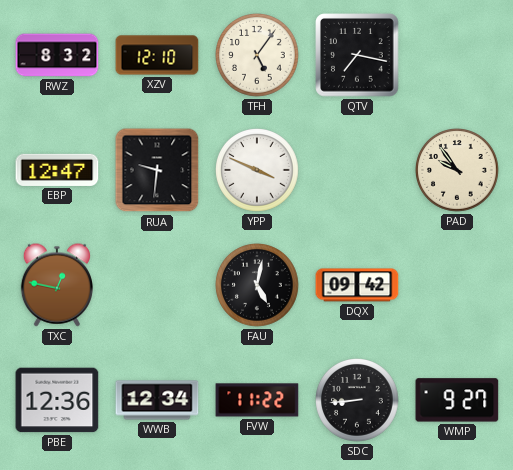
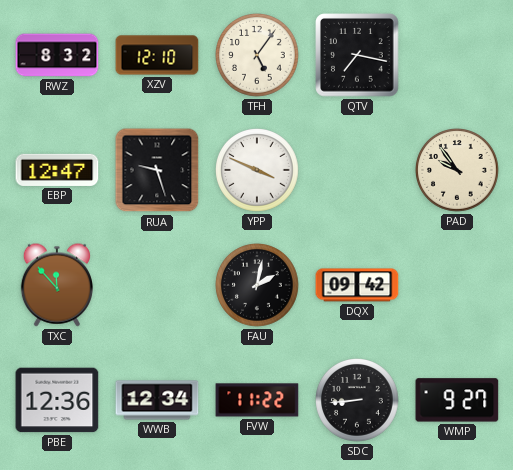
RUA: 9:31 -> 9:27
TXC: 12:47 -> 11:53
FAU: 5:02 -> 2:02
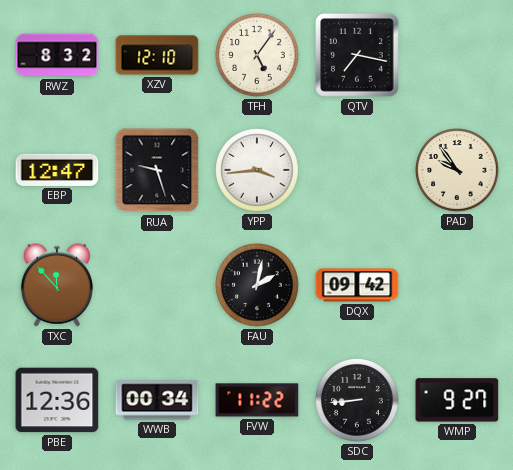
YPP: 3:49 -> 3:44
WWB: 12:34 -> 00:34
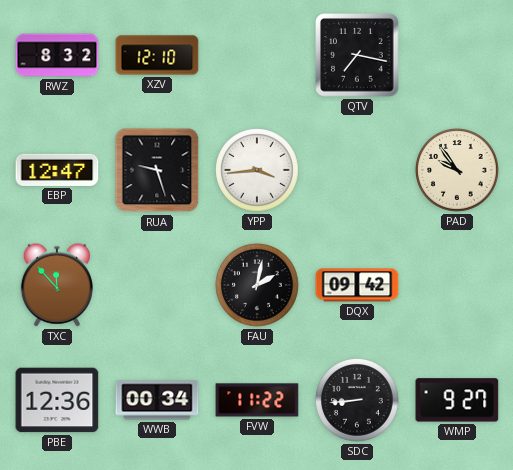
TFH: 5:06 -> none
